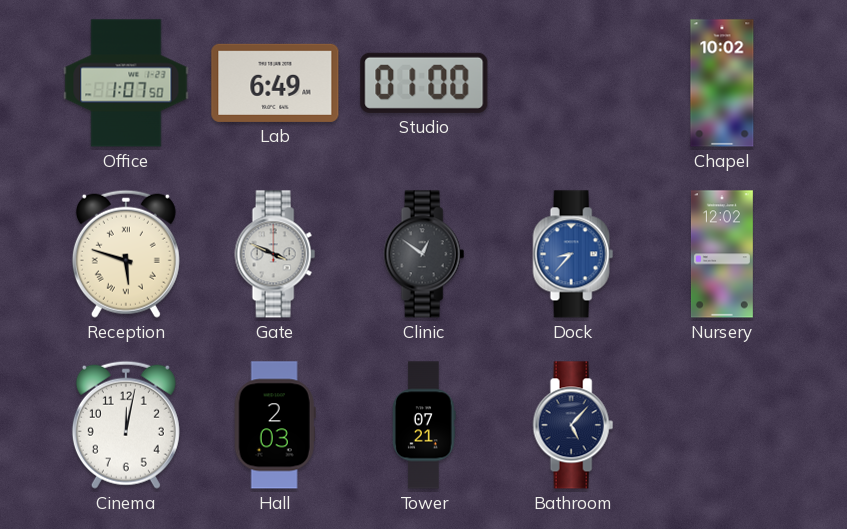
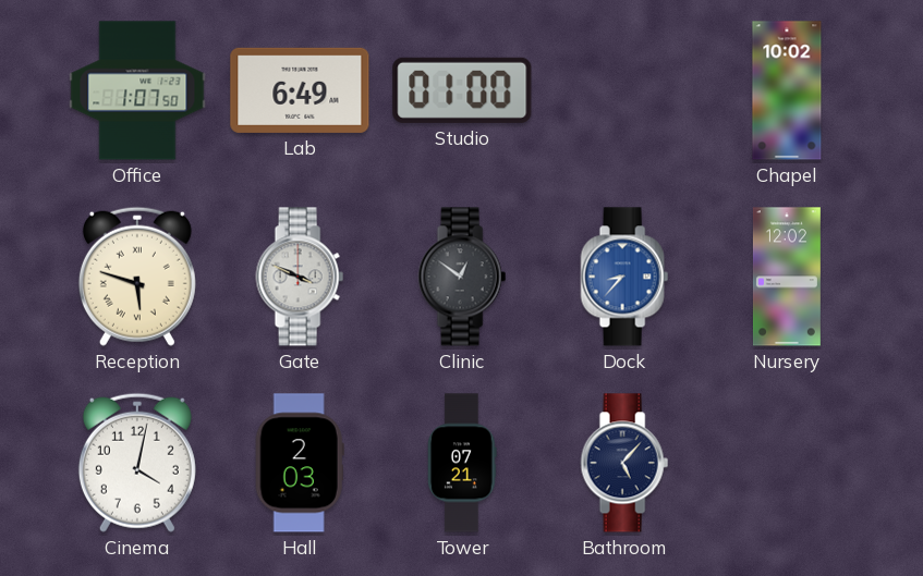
Cinema: 12:02 -> 4:02
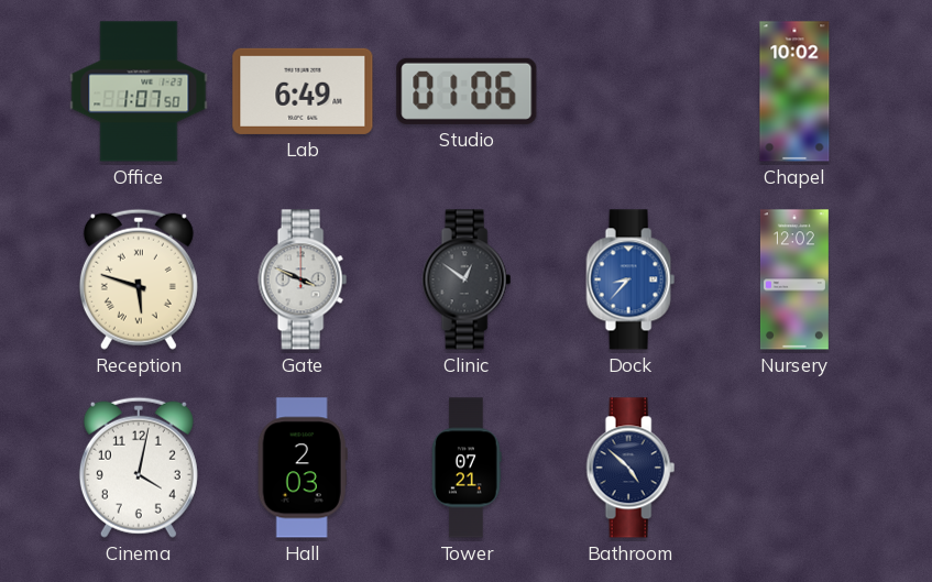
Studio: 01:00 -> 01:06
Bathroom: 5:07 -> 4:52
